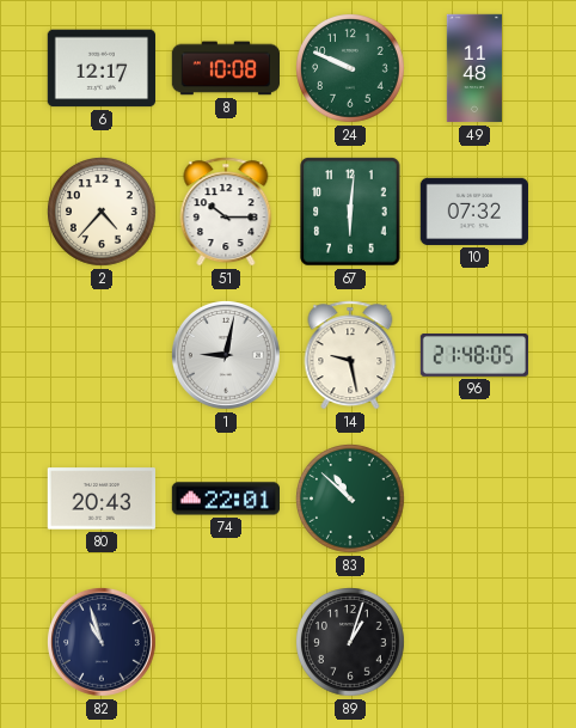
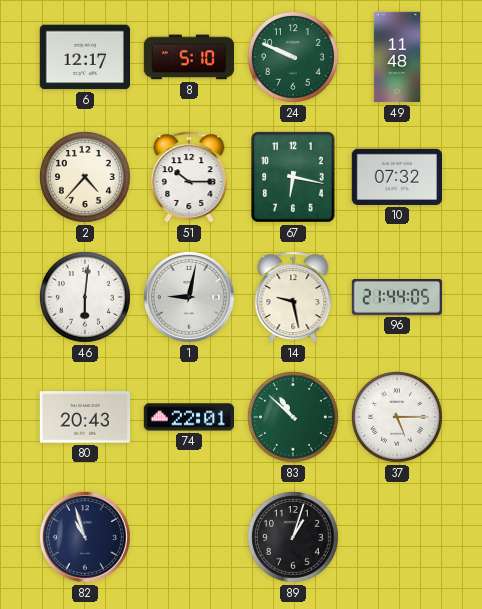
8: 10:08 -> 5:10
67: 6:01 -> 6:17
46: none -> 6:01
96: 21:48 -> 21:44
37: none -> 5:15
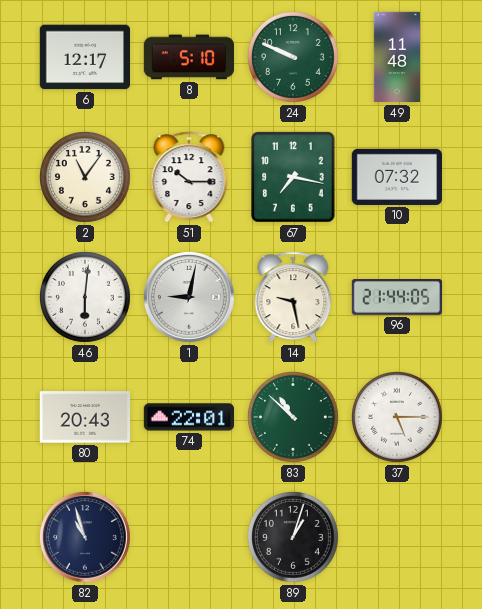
2: 4:37 -> 11:06
67: 6:17 -> 7:17
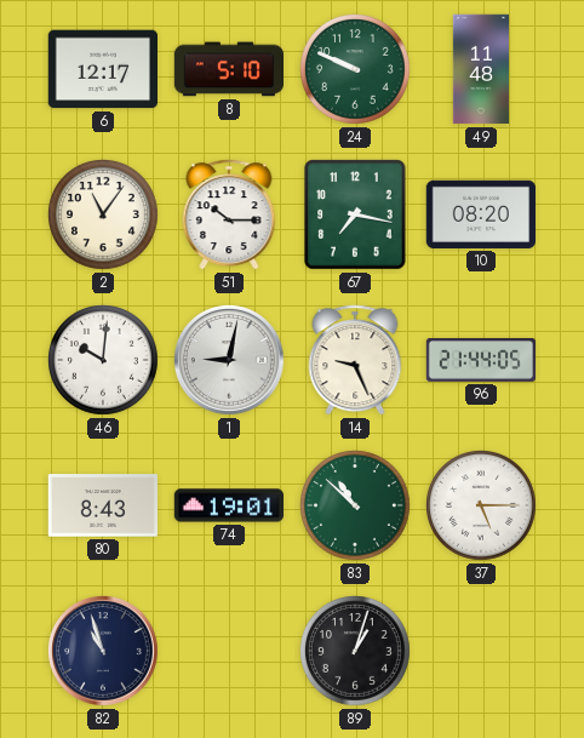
10: 07:32 -> 08:20
46: 6:01 -> 10:01
14: 9:28 -> 9:26
80: 20:43 -> 8:43
74: 22:01 -> 19:01
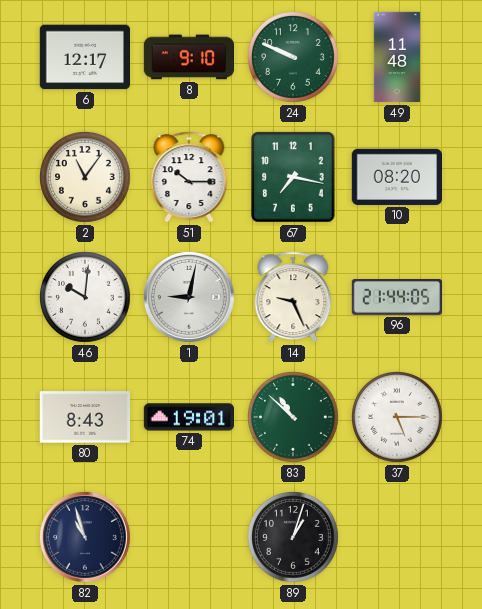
8: 5:10 -> 9:10
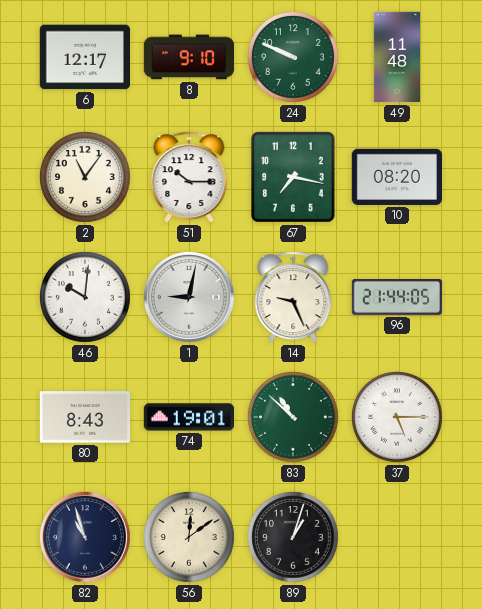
56: none -> 12:09
